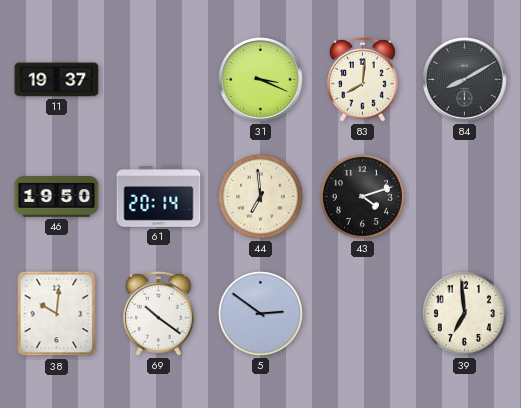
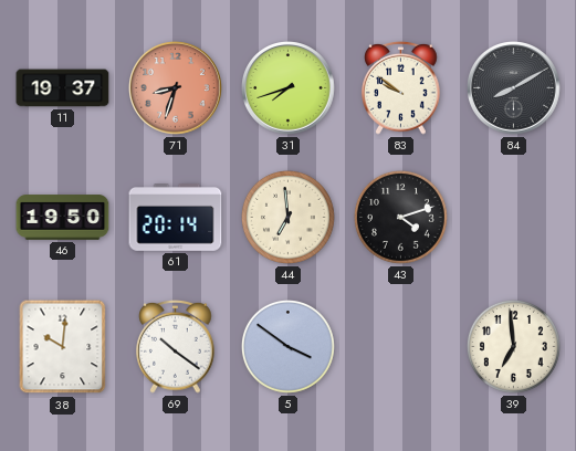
71: none -> 8:33
31: 3:19 -> 7:42
83: 8:01 -> 9:51
5: 2:51 -> 3:51
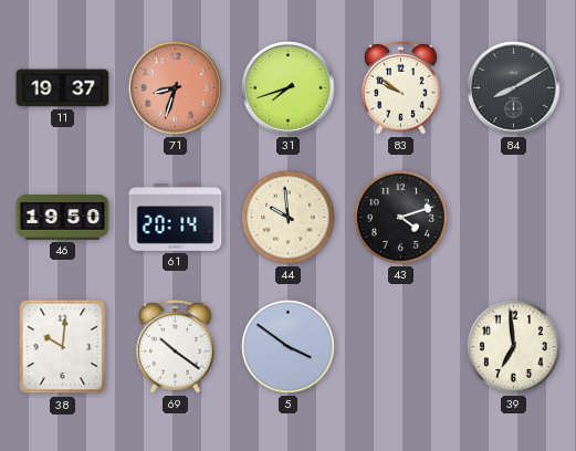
44: 6:59 -> 9:59
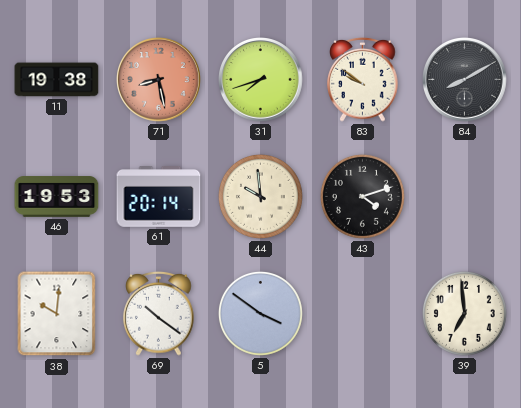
11: 19:37 -> 19:38
71: 8:33 -> 8:28
46: 19:50 -> 19:53
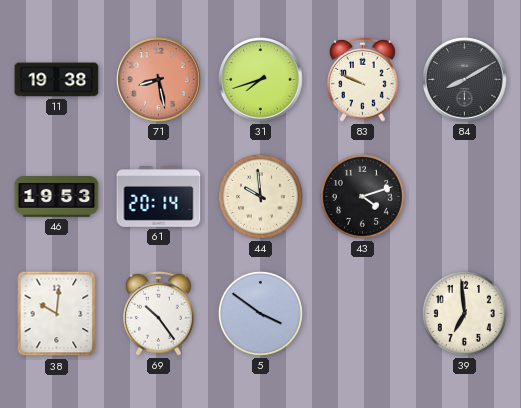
83: 9:51 -> 9:49
69: 10:21 -> 10:24
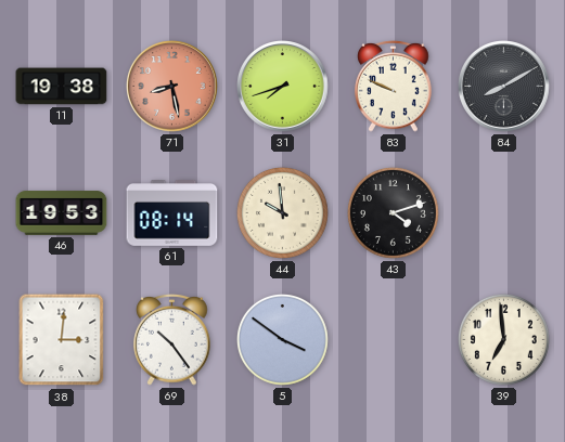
61: 20:14 -> 08:14
38: 10:01 -> 3:01
